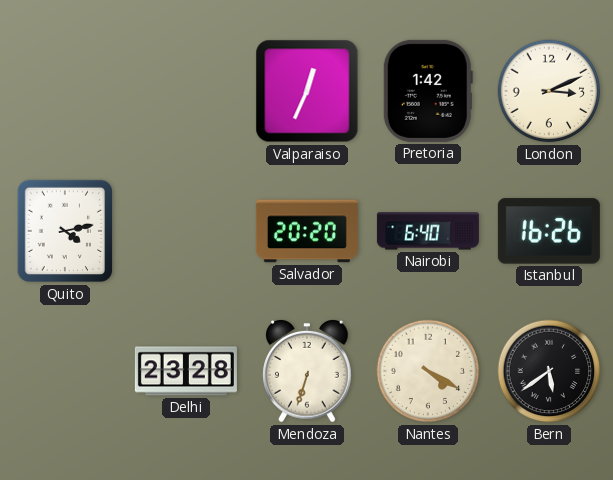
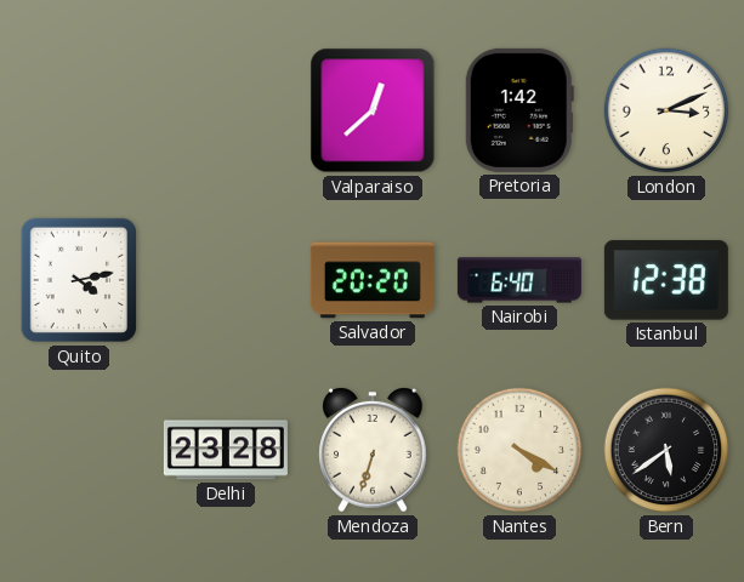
Valparaiso: 12:34 -> 12:38
Istanbul: 16:26 -> 12:38
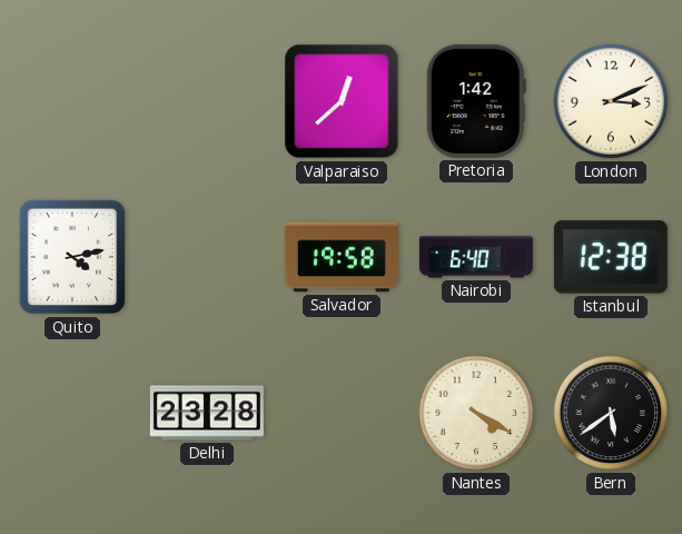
Salvador: 20:20 -> 19:58
Mendoza: 6:33 -> none
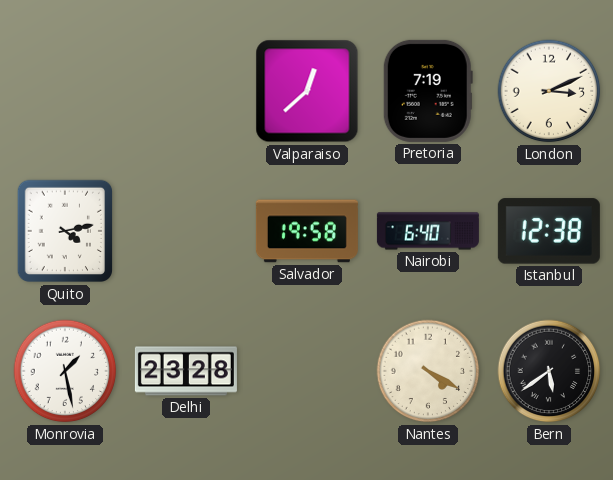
Pretoria: 1:42 -> 7:19
Monrovia: none -> 1:28
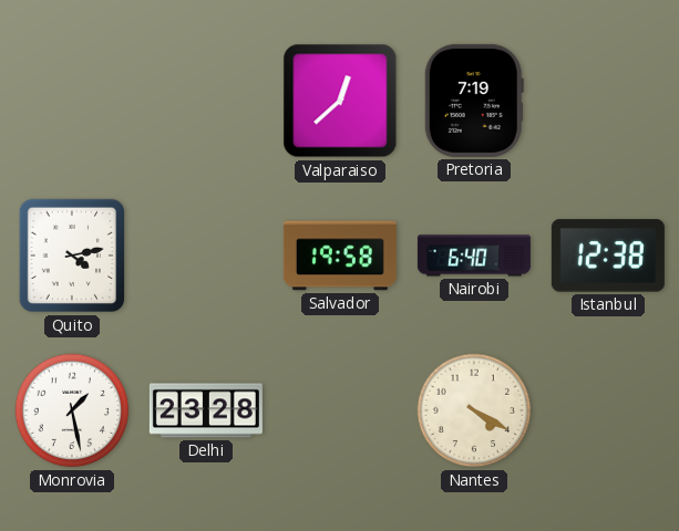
London: 3:11 -> none
Bern: 5:39 -> none
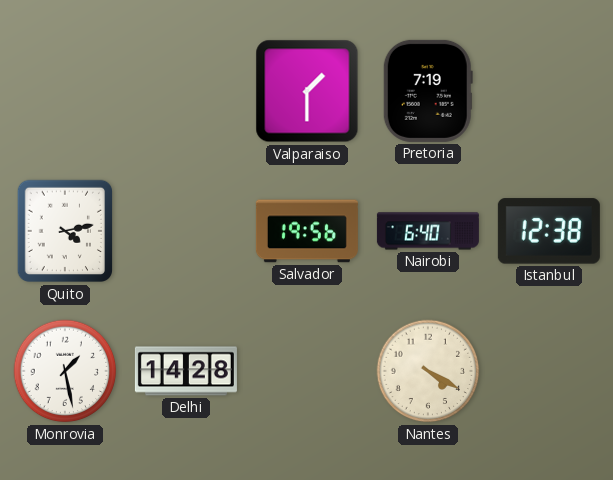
Valparaiso: 12:38 -> 1:30
Salvador: 19:58 -> 19:56
Delhi: 23:28 -> 14:28
